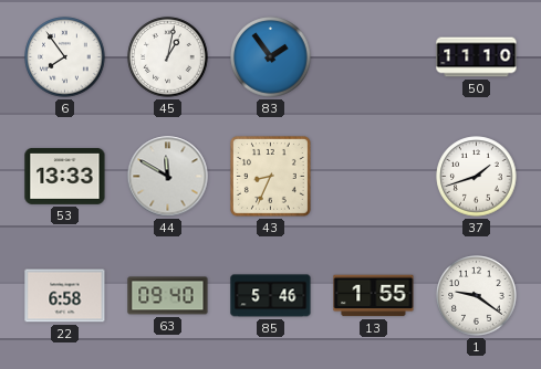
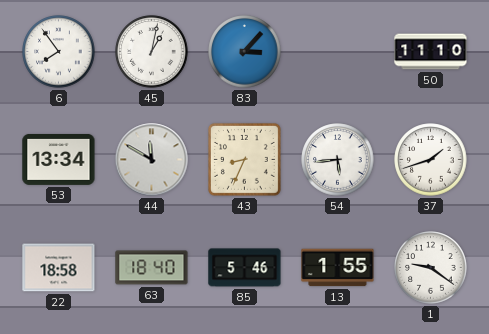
83: 1:54 -> 3:07
53: 13:33 -> 13:34
54: none -> 5:44
22: 6:58 -> 18:58
63: 09:40 -> 18:40
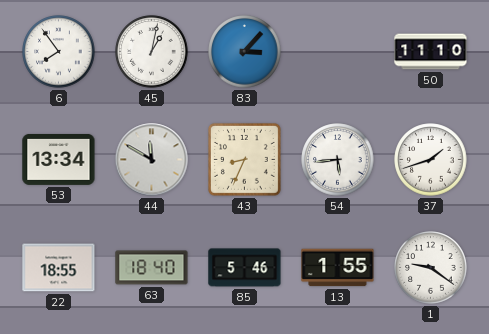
22: 18:58 -> 18:55
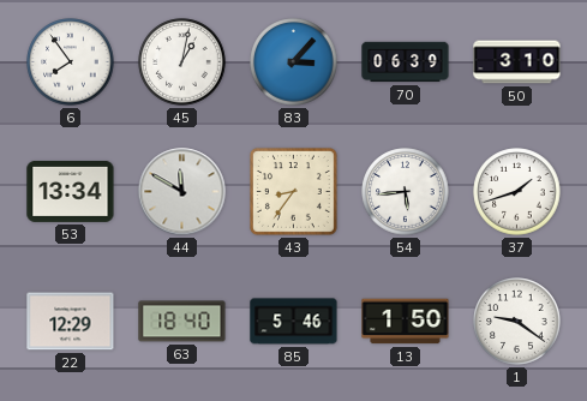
70: none -> 06:39
50: 11:10 -> 3:10
43: 8:34 -> 8:36
22: 18:55 -> 12:29
13: 1:55 -> 1:50
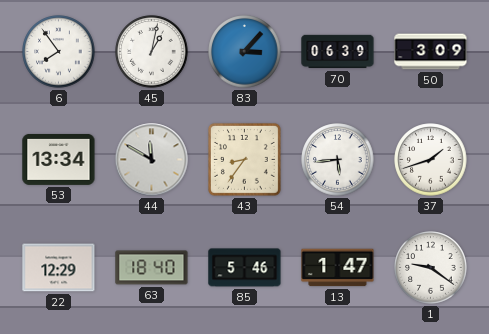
50: 3:10 -> 3:09
13: 1:50 -> 1:47
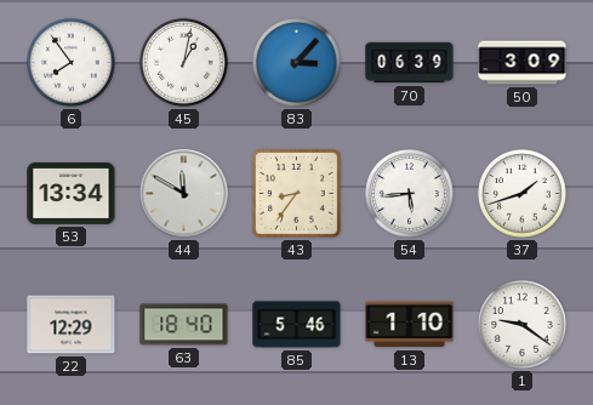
13: 1:47 -> 1:10
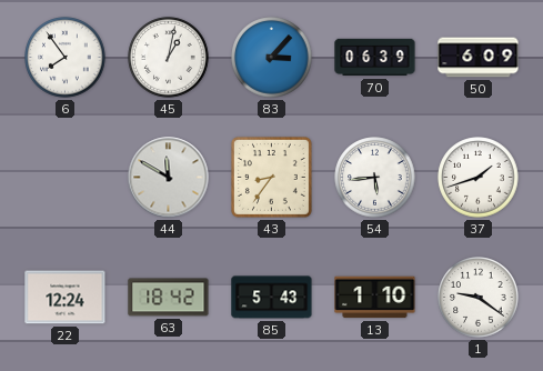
50: 3:09 -> 6:09
53: 13:34 -> none
22: 12:29 -> 12:24
63: 18:40 -> 18:42
85: 5:46 -> 5:43
